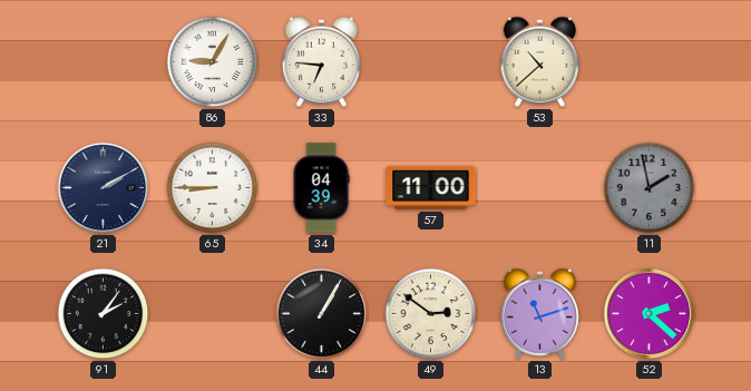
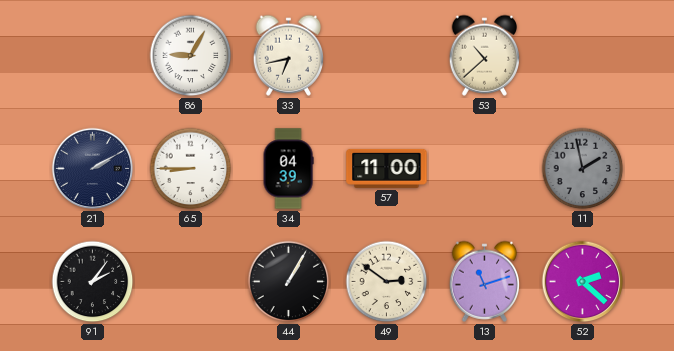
33: 6:46 -> 6:43
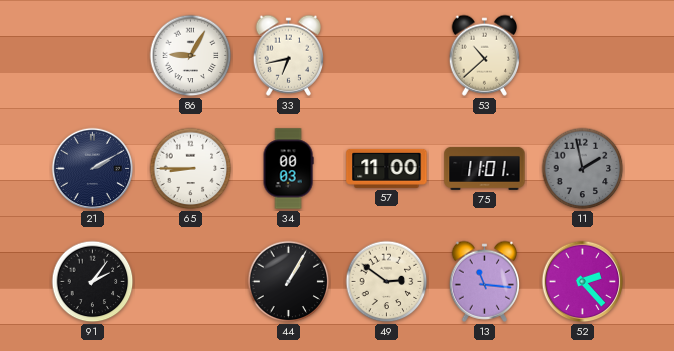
34: 04:39 -> 00:03
75: none -> 11:01
13: 11:12 -> 11:16
52: 2:22 -> 2:23
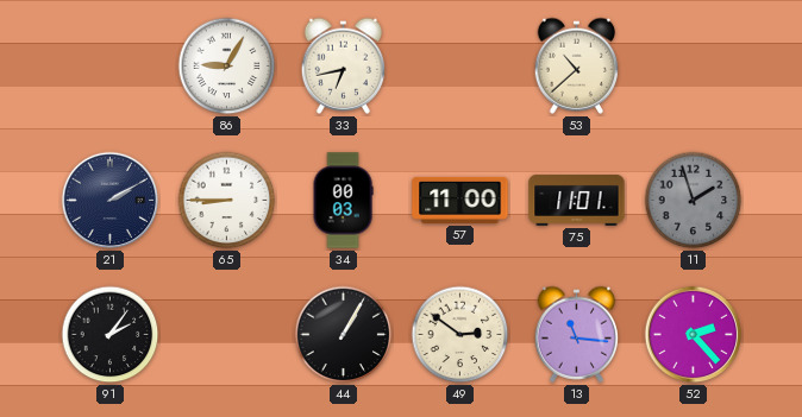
11: 1:58 -> 1:57
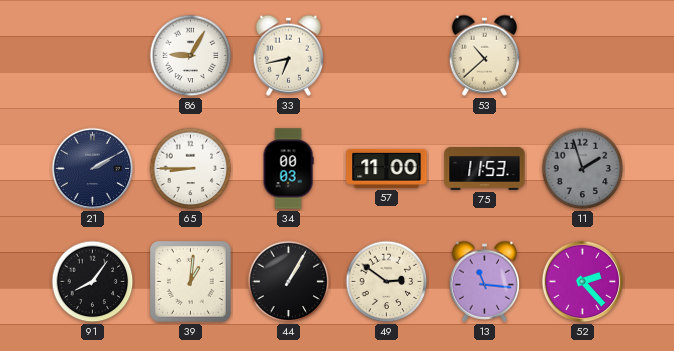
75: 11:01 -> 11:53
91: 2:06 -> 8:06
39: none -> 1:01
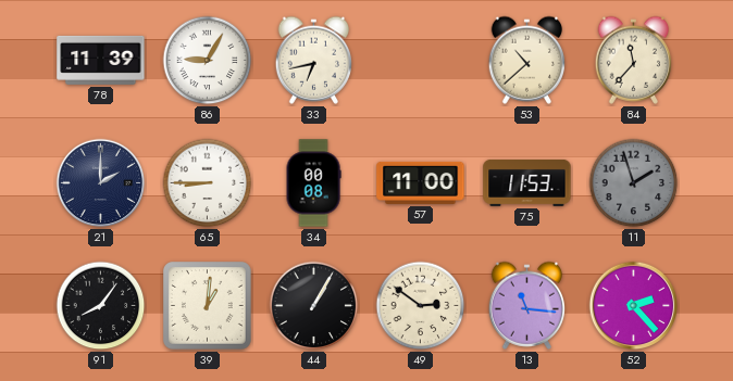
78: none -> 11:39
84: none -> 11:37
21: 2:10 -> 2:00
34: 00:03 -> 00:08
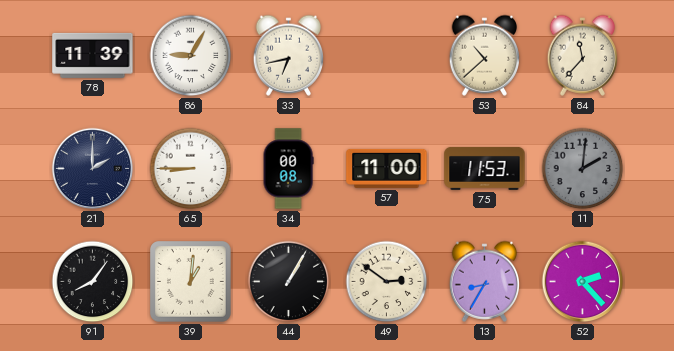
11: 1:57 -> 2:01
13: 11:16 -> 8:35
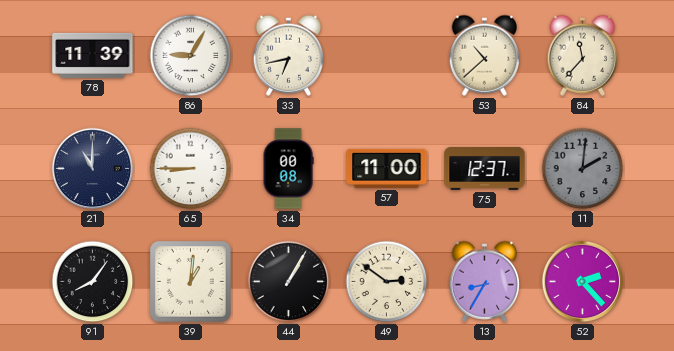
21: 2:00 -> 11:00
75: 11:53 -> 12:37
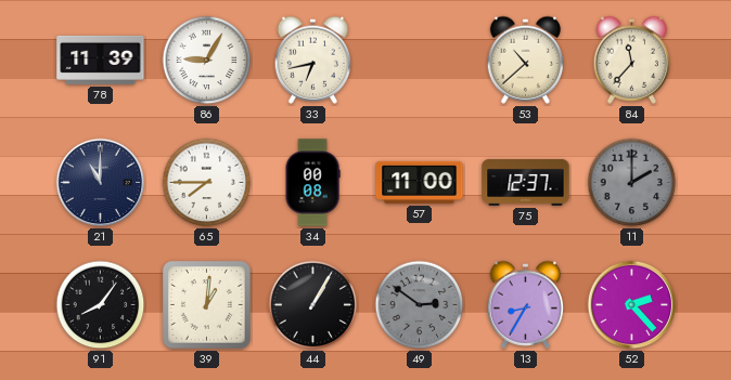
65: 8:45 -> 7:45
11: 2:01 -> 2:00
49 dial: cream -> grey
